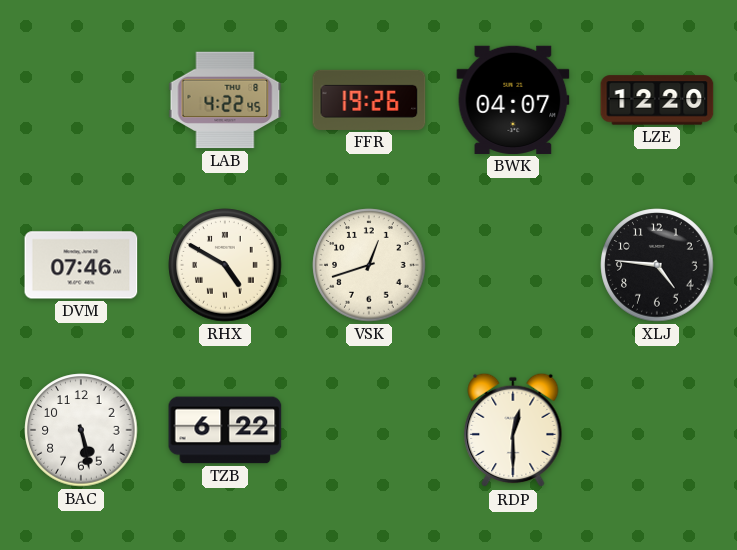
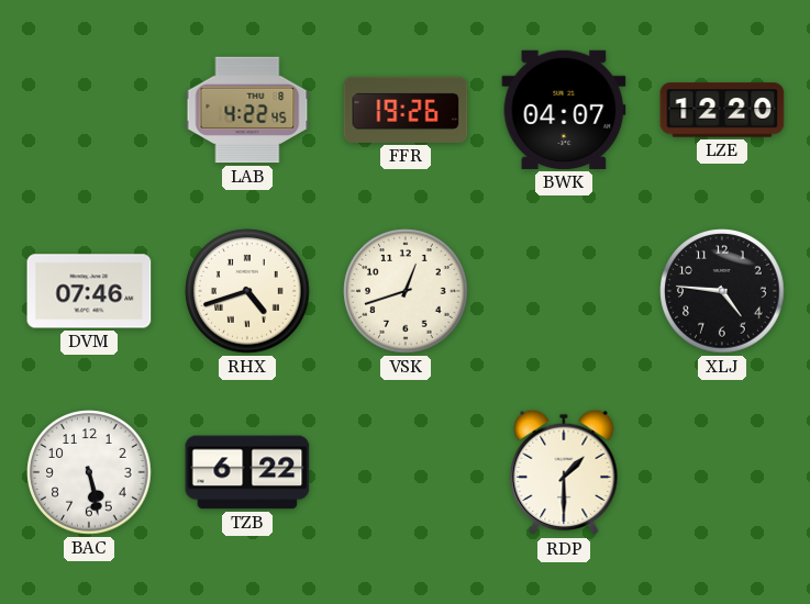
RHX: 4:50 -> 4:42
RDP: 12:30 -> 1:30
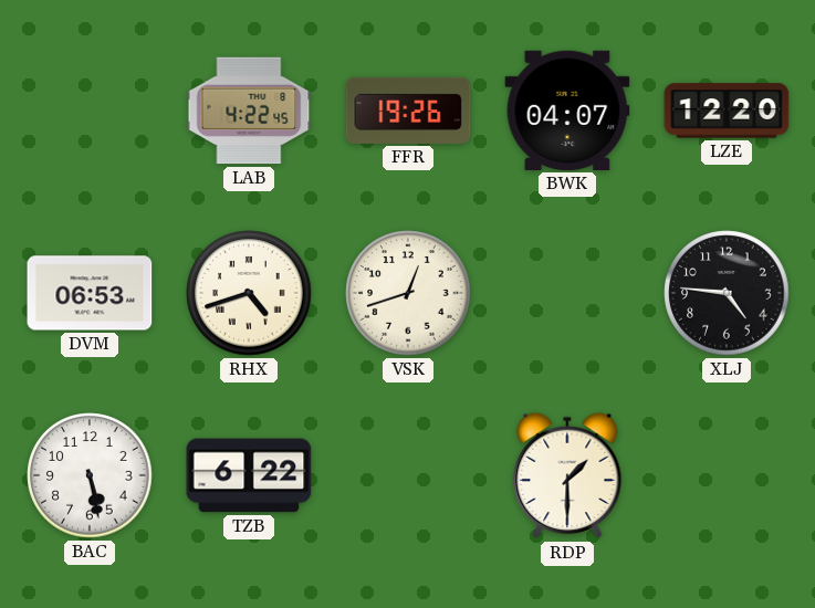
DVM: 07:46 -> 06:53
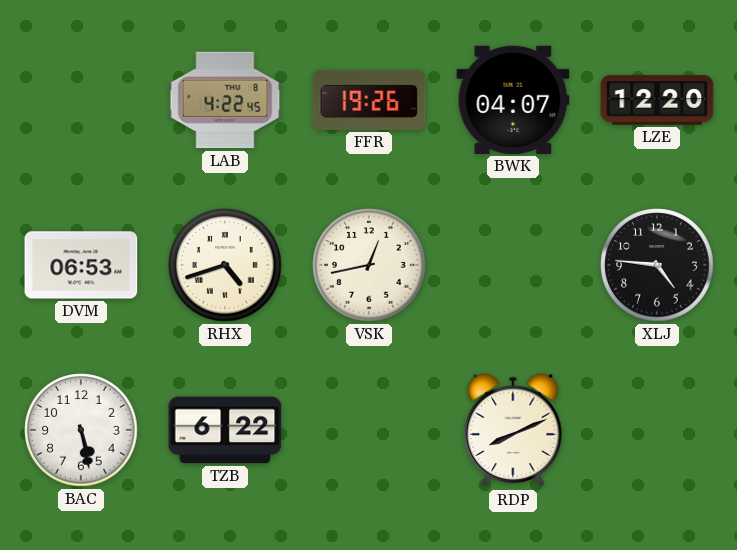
VSK: 12:42 -> 12:43
RDP: 1:30 -> 8:11
